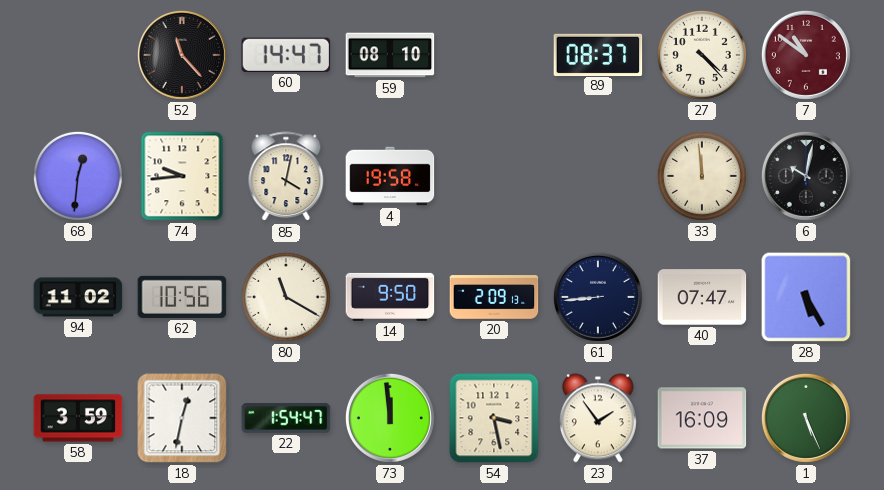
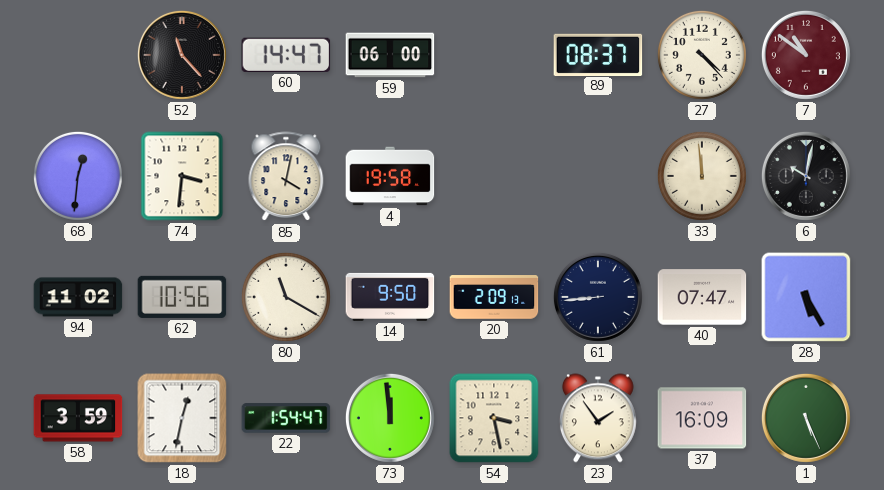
59: 08:10 -> 06:00
74: 9:44 -> 3:31
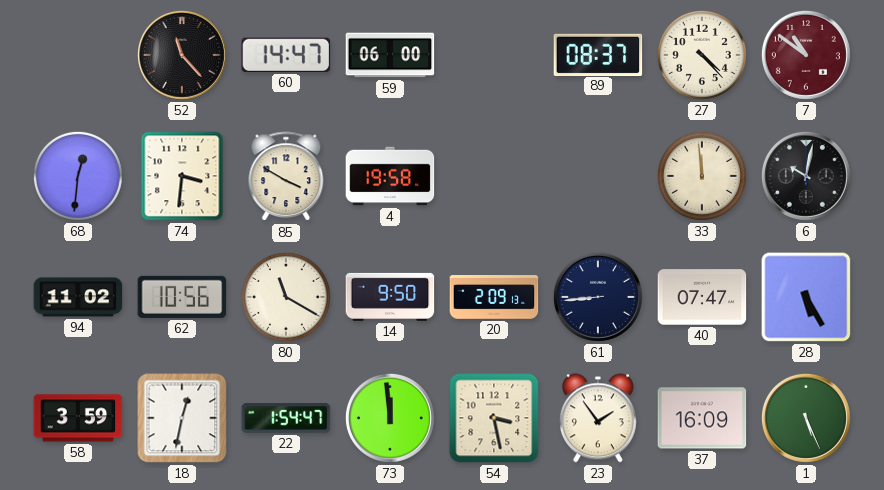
85: 4:02 -> 3:50
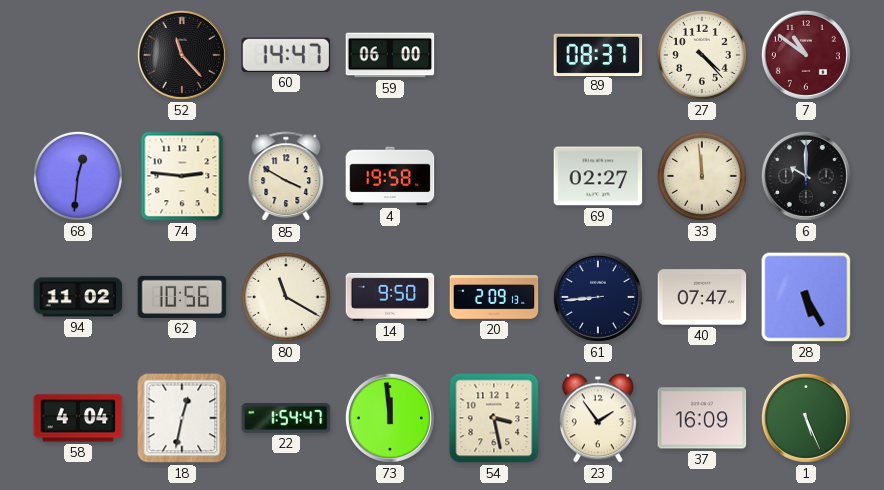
74: 3:31 -> 2:46
69: none -> 02:27
6: 10:02 -> 10:00
58: 3:59 -> 4:04
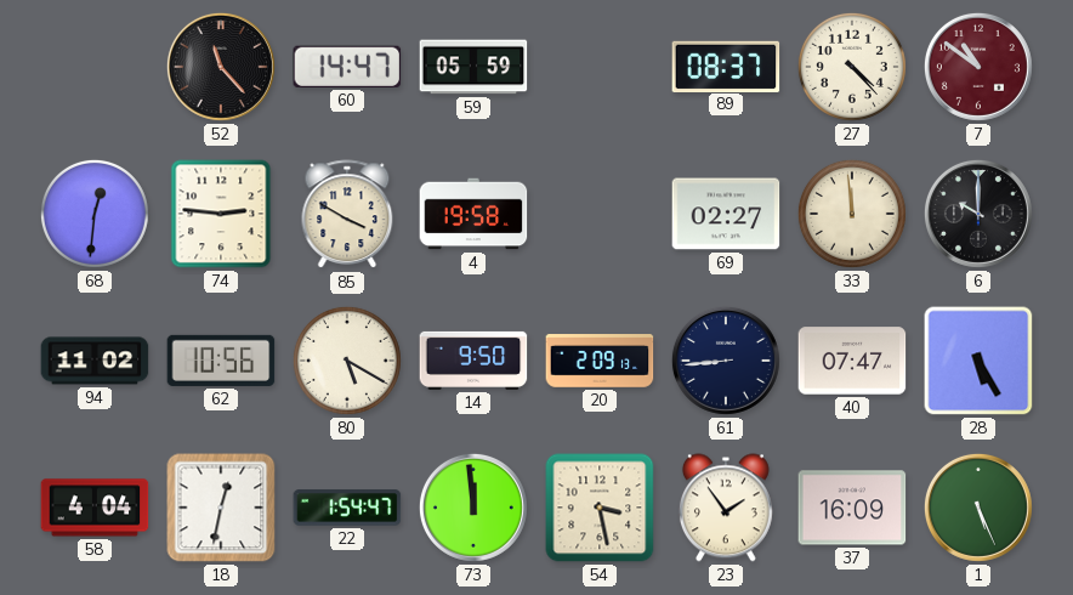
59: 06:00 -> 05:59
80: 11:20 -> 5:20
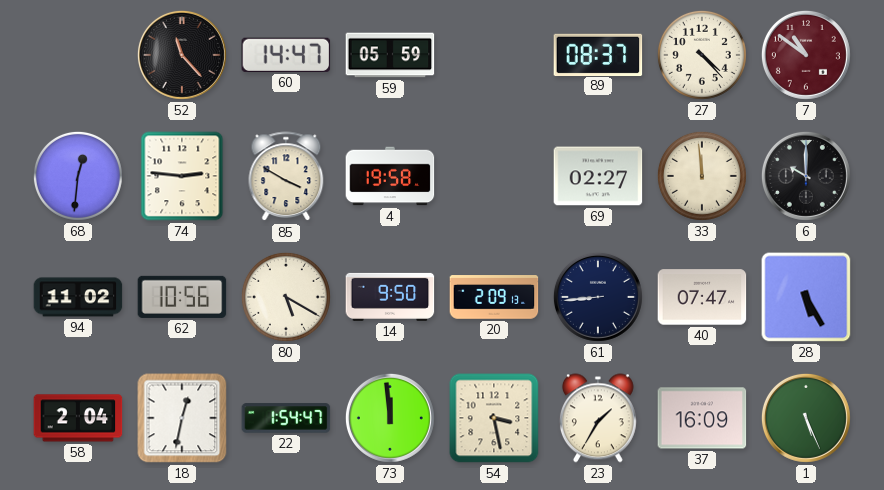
58: 4:04 -> 2:04
23: 1:54 -> 1:35
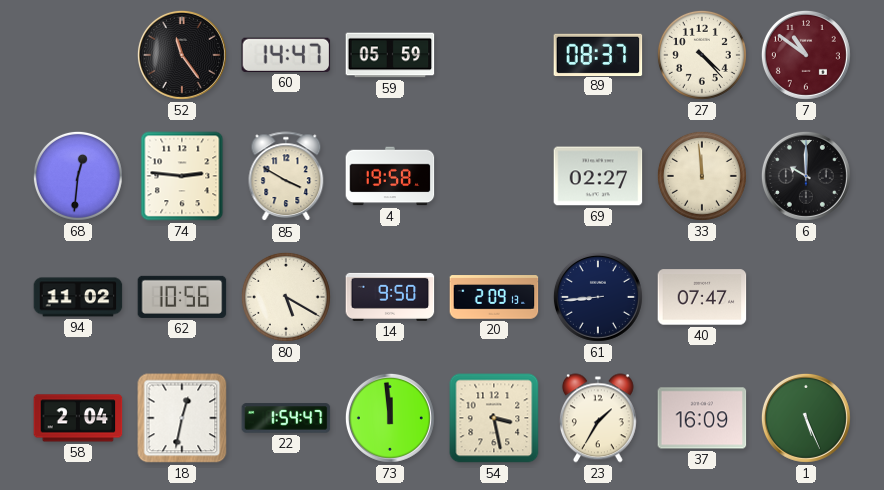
52: 11:23 -> 11:24
28: 5:25 -> none
